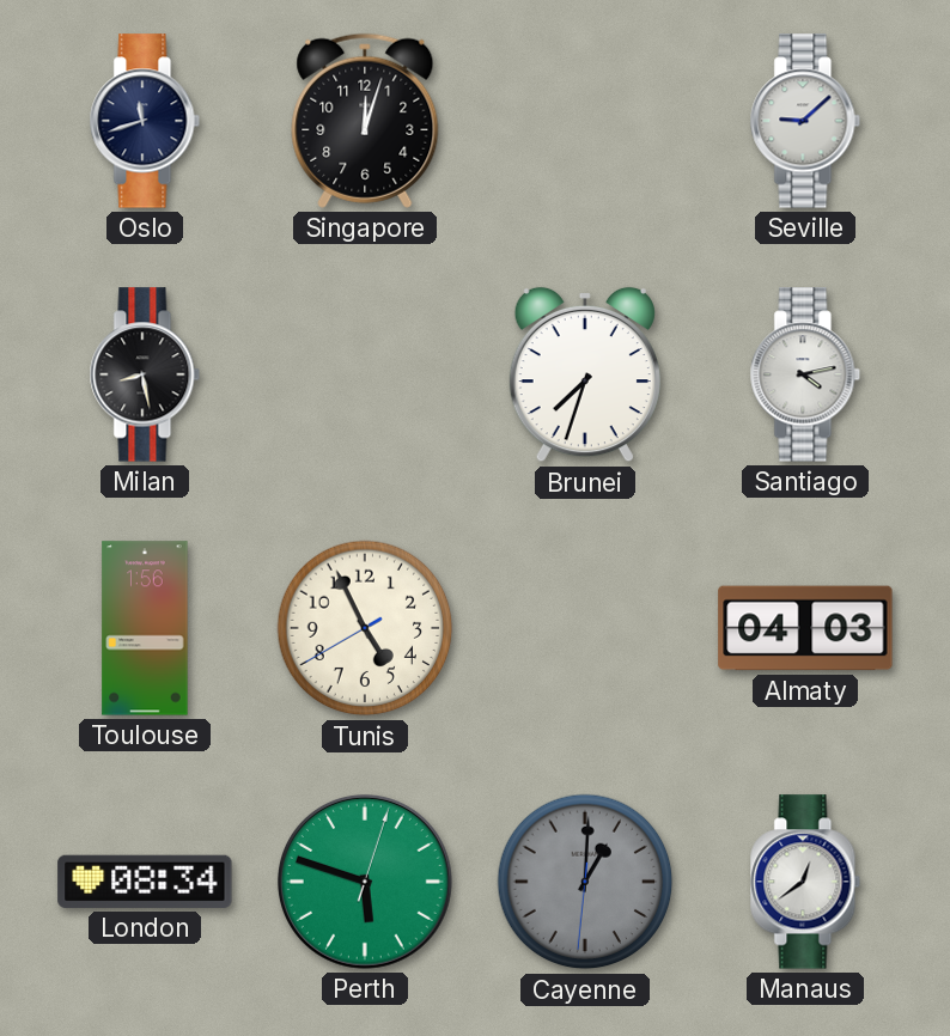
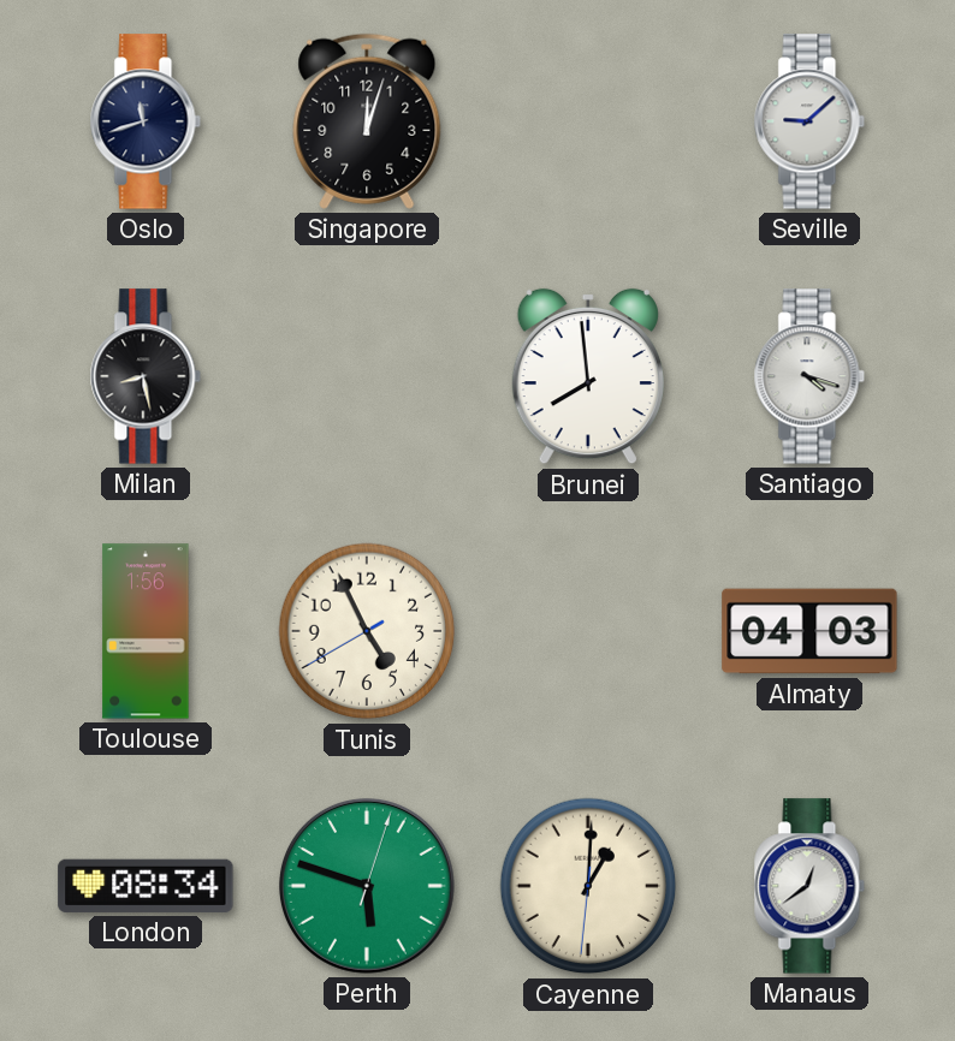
Brunei: 7:33 -> 7:59
Santiago: 4:13 -> 4:18
Cayenne dial: grey -> cream
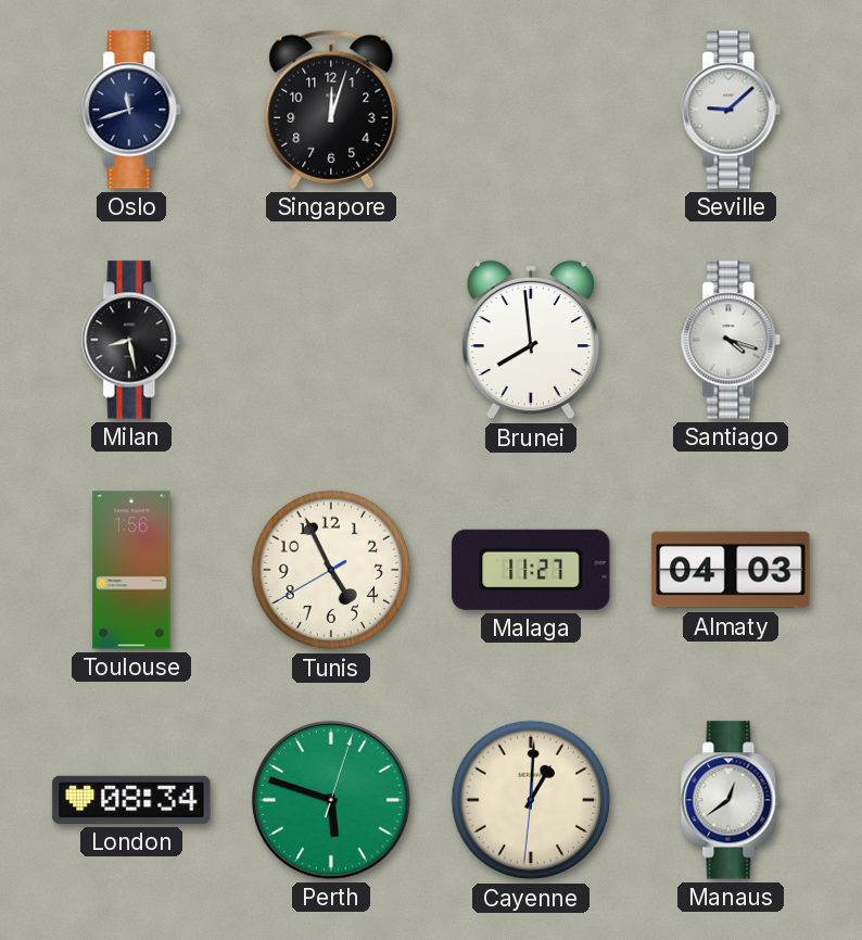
Malaga: none -> 11:27
